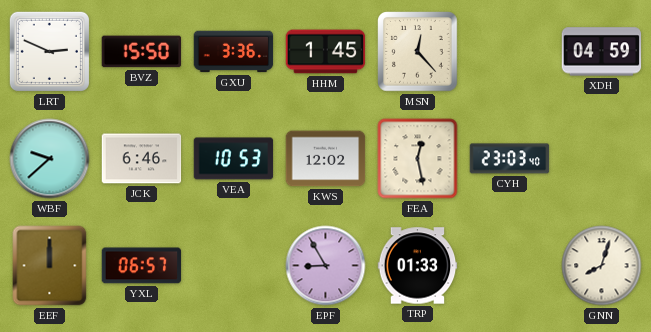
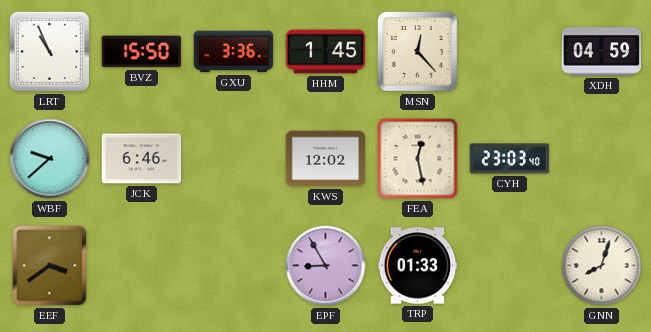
LRT: 2:49 -> 10:56
VEA: 10:53 -> none
EEF: 12:00 -> 3:39
YXL: 06:57 -> none
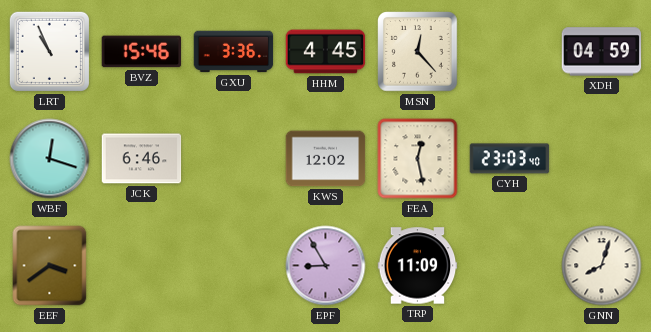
BVZ: 15:50 -> 15:46
HHM: 1:45 -> 4:45
WBF: 9:38 -> 12:18
TRP: 01:33 -> 11:09
